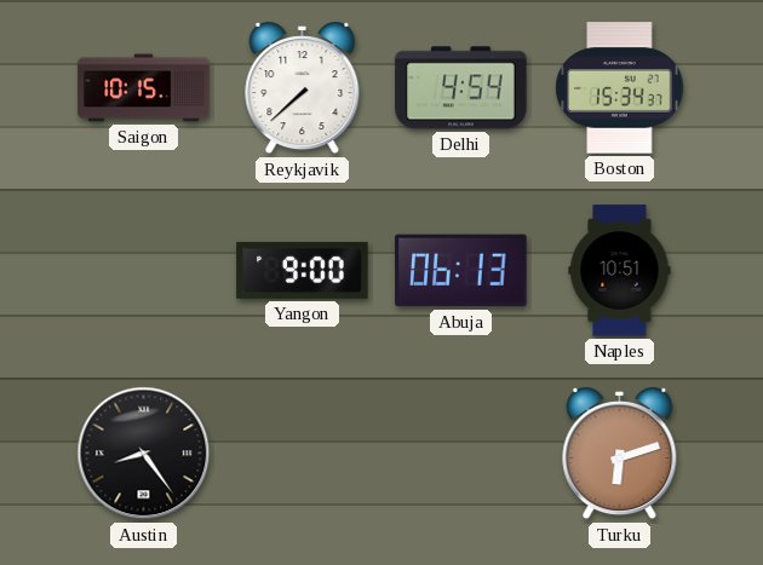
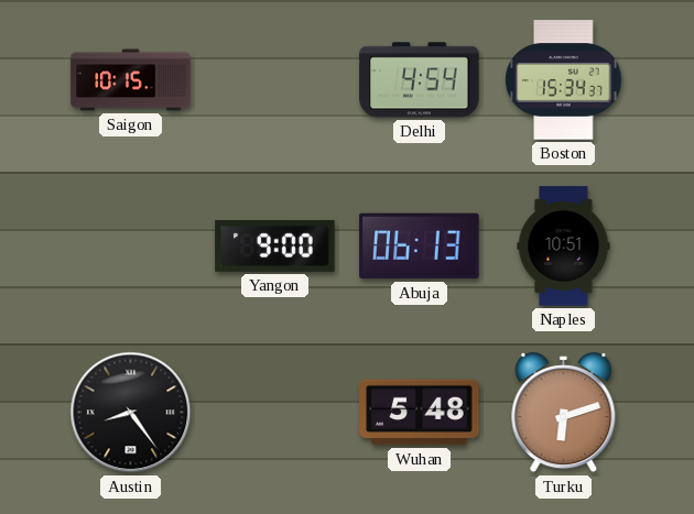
Reykjavik: 7:38 -> none
Wuhan: none -> 5:48
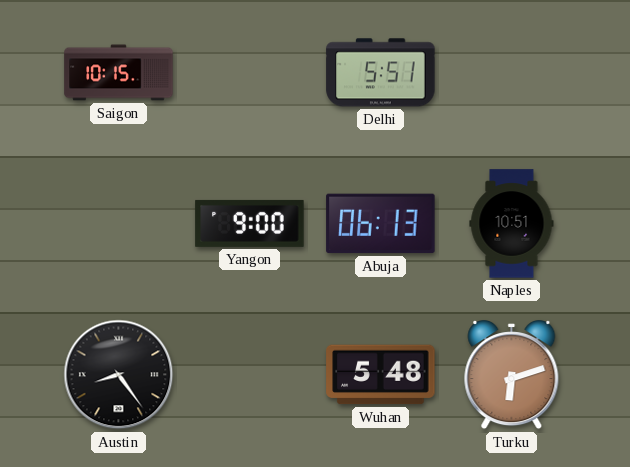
Delhi: 4:54 -> 5:51
Boston: 15:34 -> none
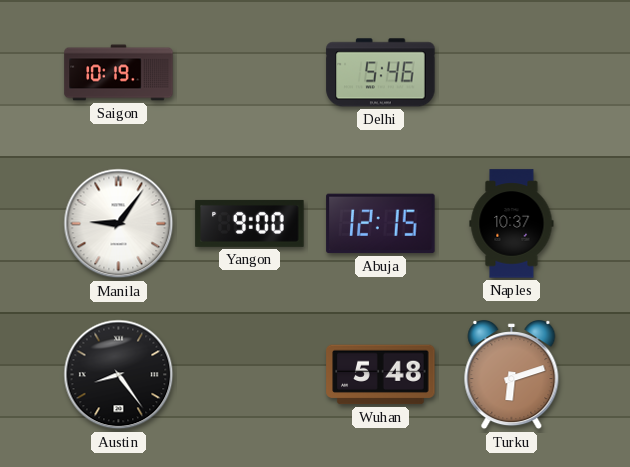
Saigon: 10:15 -> 10:19
Delhi: 5:51 -> 5:46
Manila: none -> 9:06
Abuja: 06:13 -> 12:15
Naples: 10:51 -> 10:37
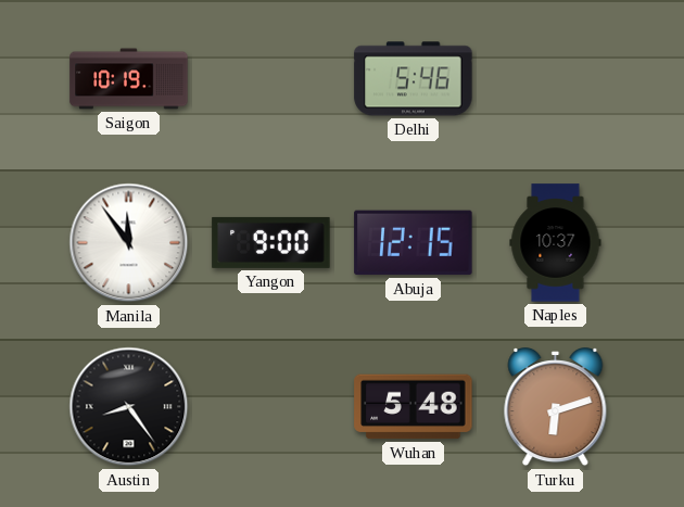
Manila: 9:06 -> 11:54
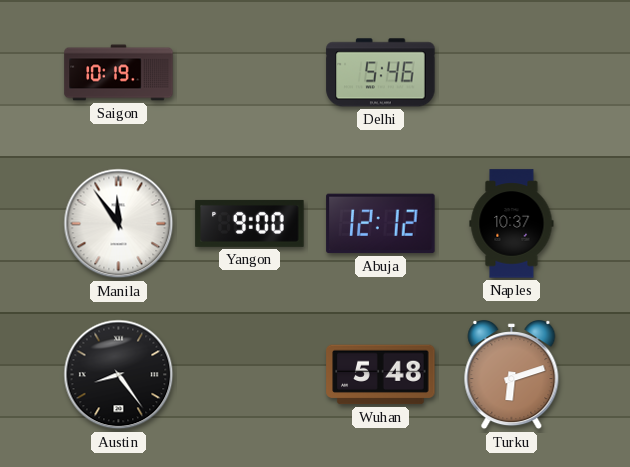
Abuja: 12:15 -> 12:12
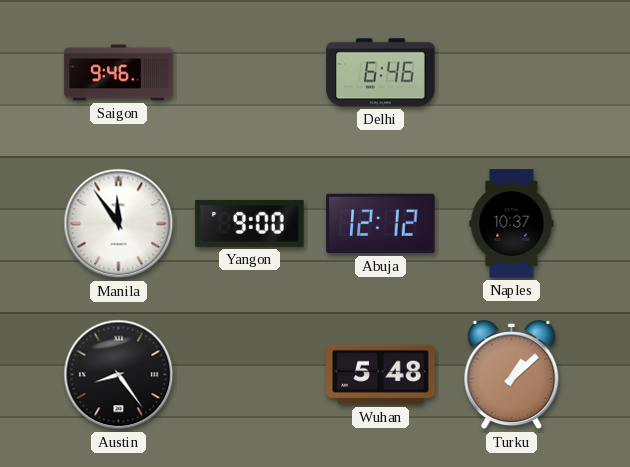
Saigon: 10:19 -> 9:46
Delhi: 5:46 -> 6:46
Turku: 6:12 -> 1:08
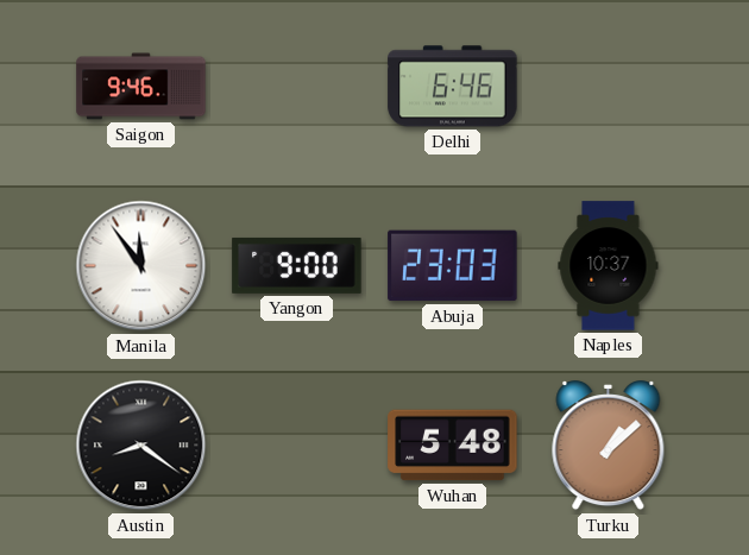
Abuja: 12:12 -> 23:03
Austin: 8:24 -> 8:21
